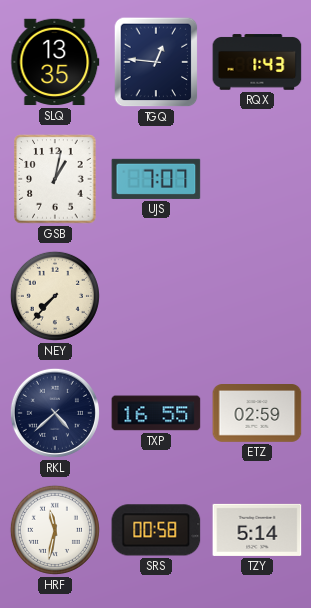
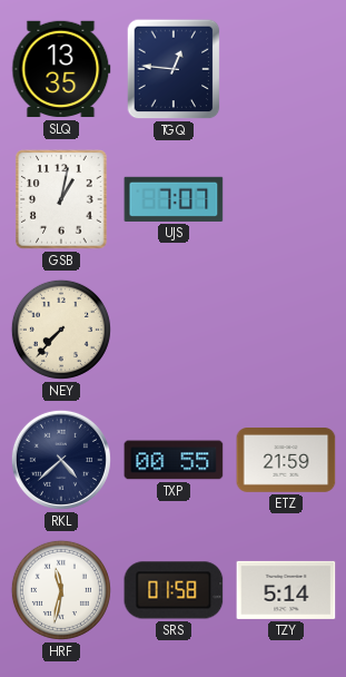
RQX: 1:43 -> none
TXP: 16:55 -> 00:55
ETZ: 02:59 -> 21:59
SRS: 00:58 -> 01:58
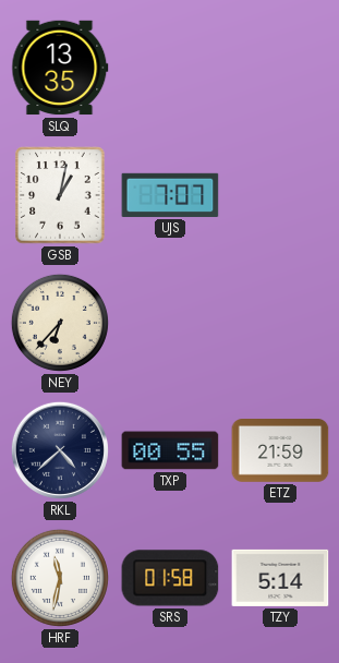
TGQ: 12:46 -> none
NEY: 7:37 -> 6:37
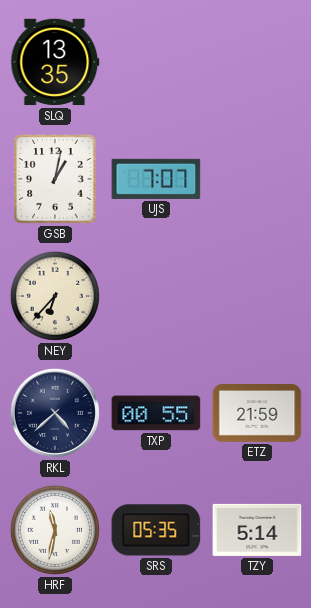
SRS: 01:58 -> 05:35
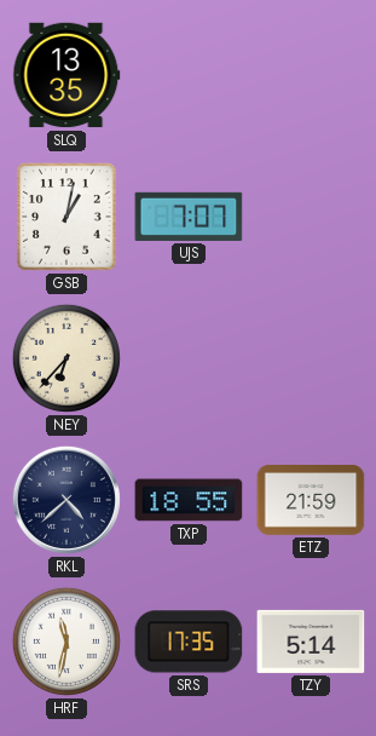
TXP: 00:55 -> 18:55
SRS: 05:35 -> 17:35
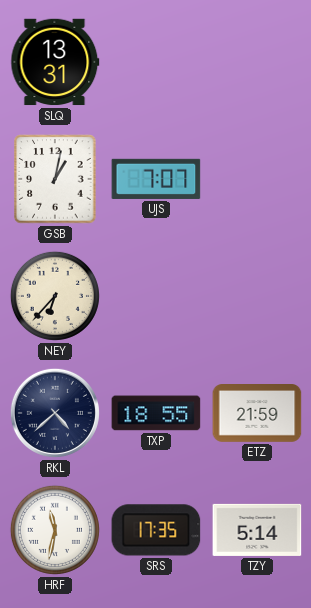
SLQ: 13:35 -> 13:31
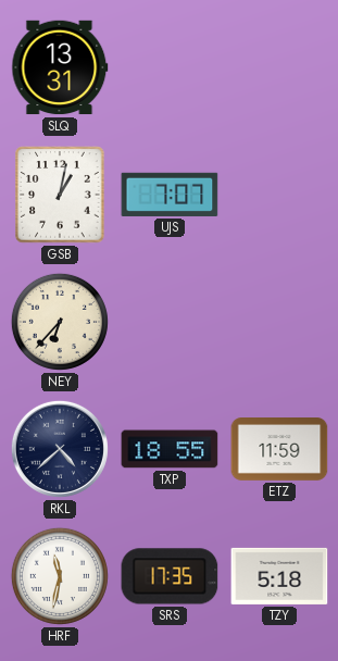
ETZ: 21:59 -> 11:59
TZY: 5:14 -> 5:18
